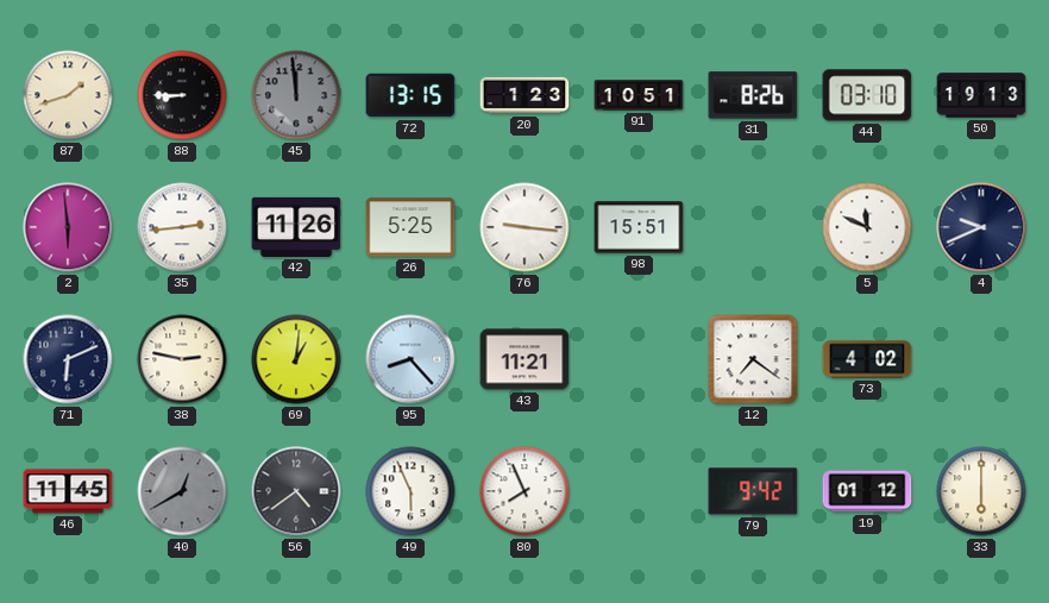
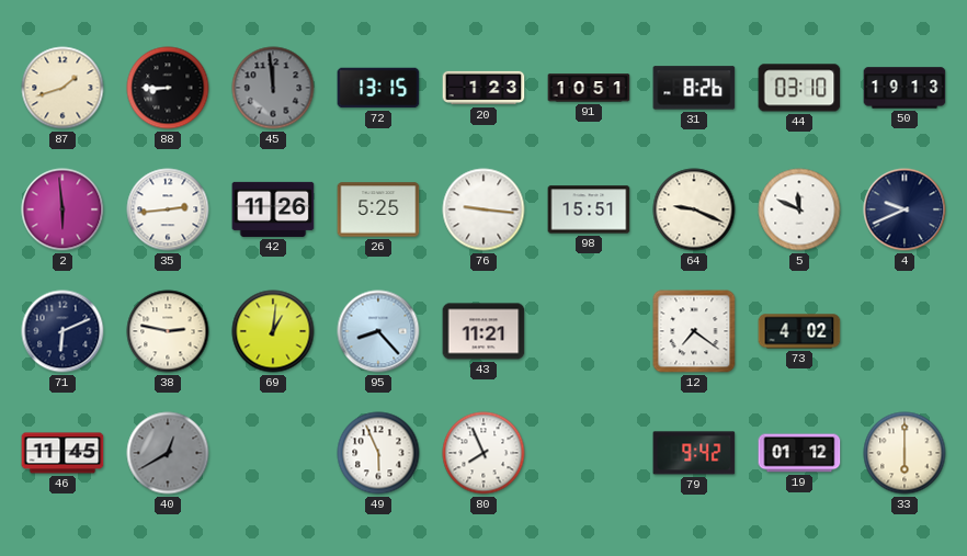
64: none -> 9:19
56: 4:39 -> none
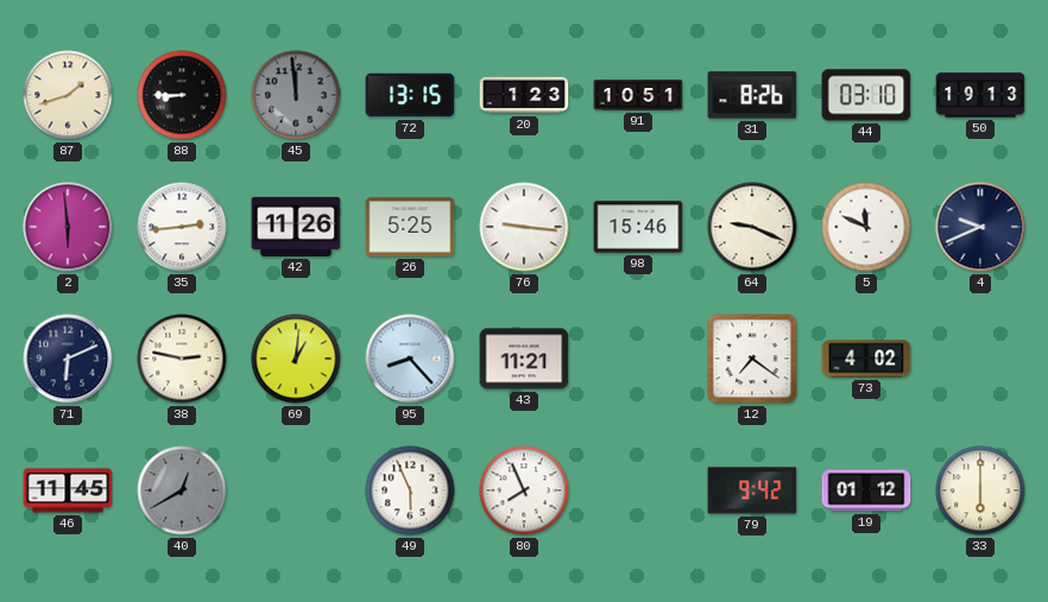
98: 15:51 -> 15:46
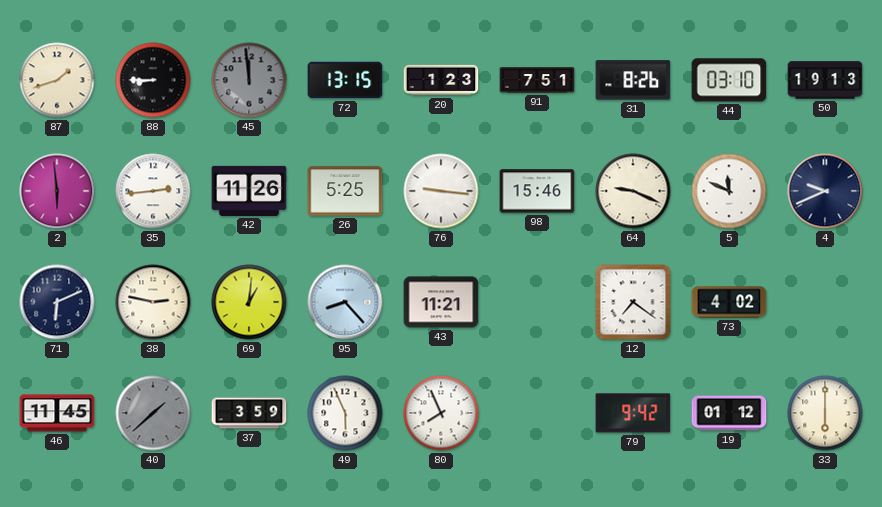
91: 10:51 -> 7:51
40: 12:40 -> 1:38
37: none -> 3:59
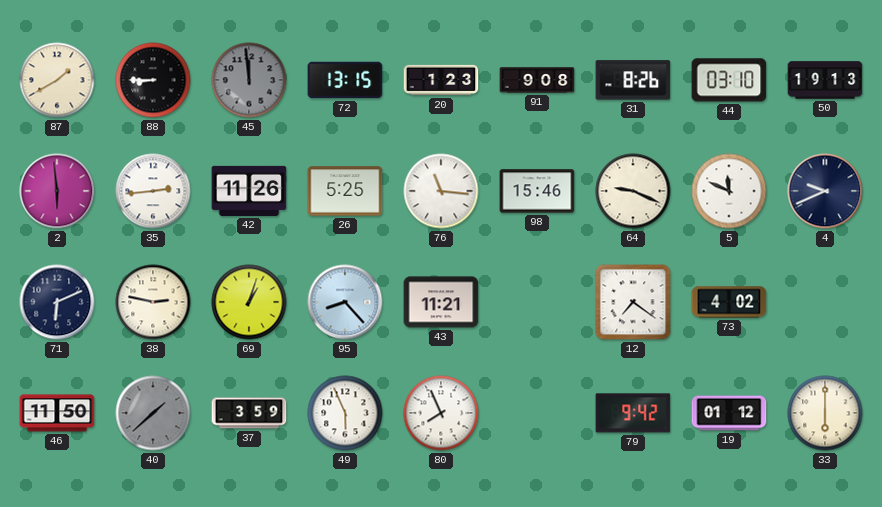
87: 1:42 -> 1:40
91: 7:51 -> 9:08
76: 9:16 -> 11:16
69: 1:01 -> 1:03
46: 11:45 -> 11:50
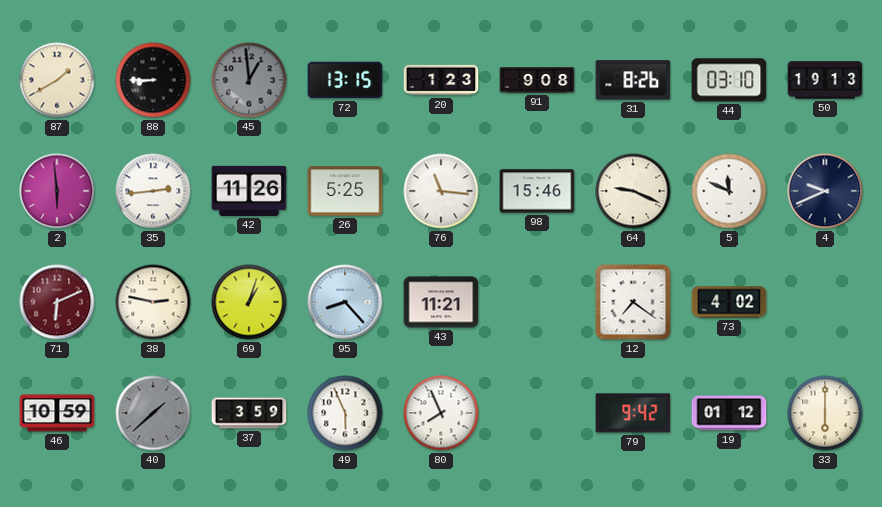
45: 11:59 -> 12:59
71 dial: navy -> burgundy
46: 11:50 -> 10:59
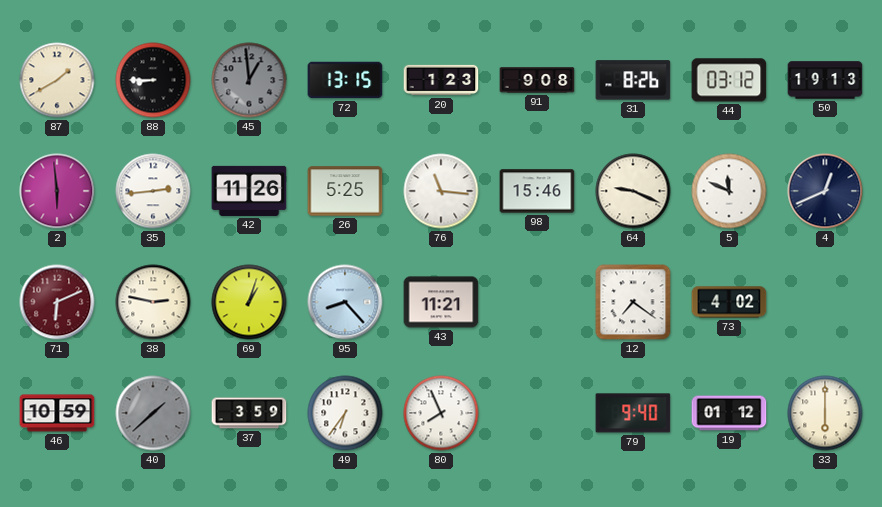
44: 03:10 -> 03:12
4: 9:41 -> 12:41
49: 5:56 -> 6:36
79: 9:42 -> 9:40
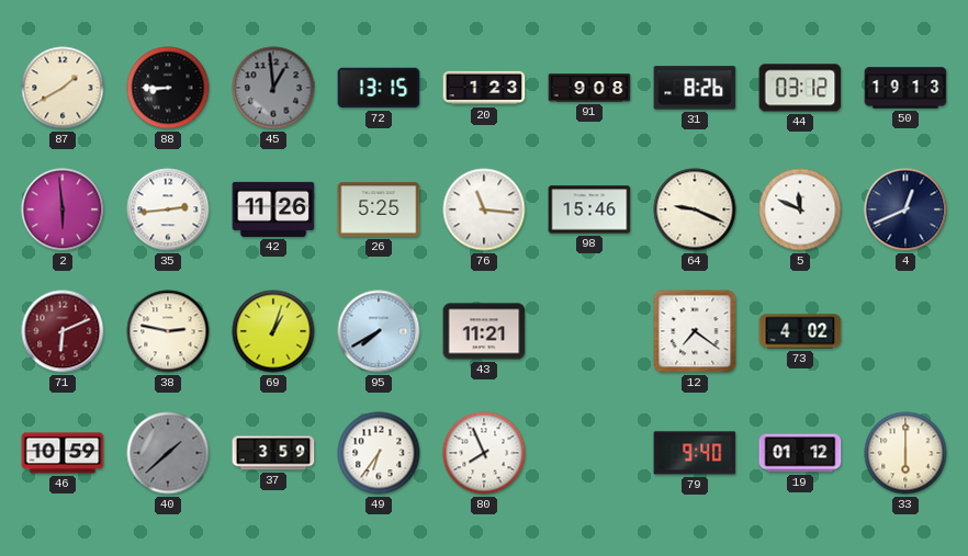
95: 8:23 -> 7:40
